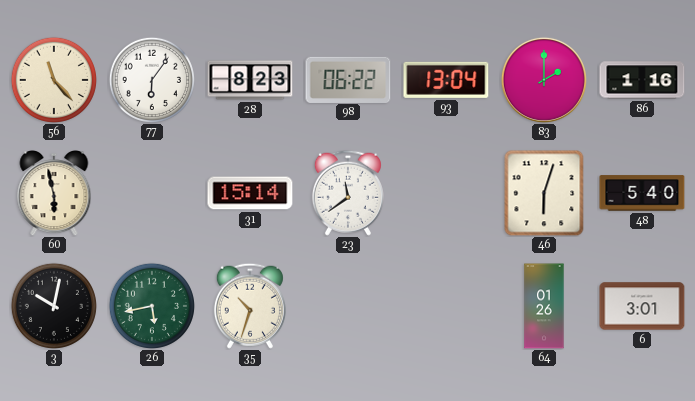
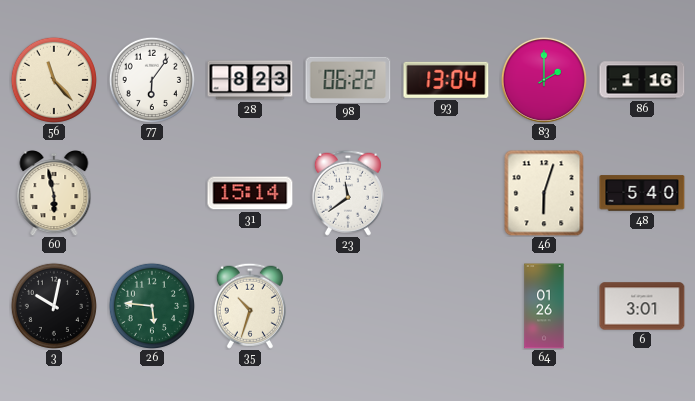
26: 5:43 -> 5:46
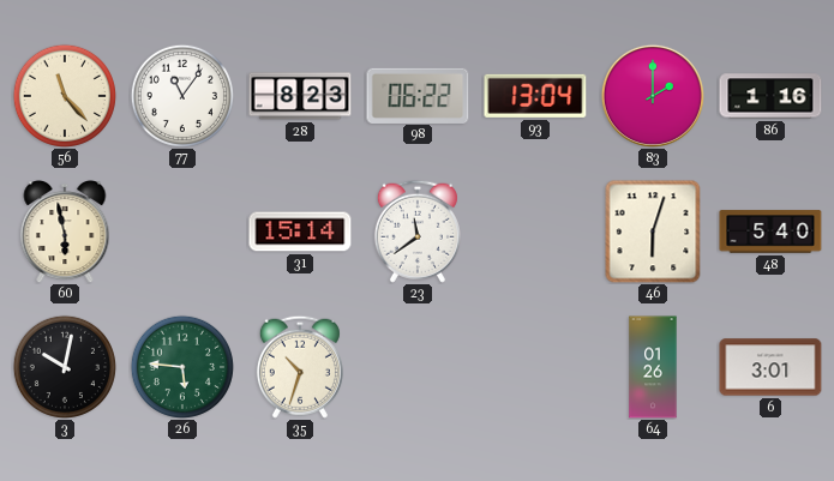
77: 6:06 -> 11:06
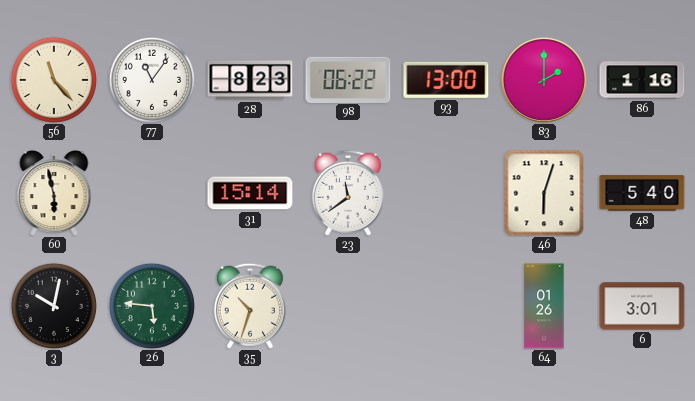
93: 13:04 -> 13:00
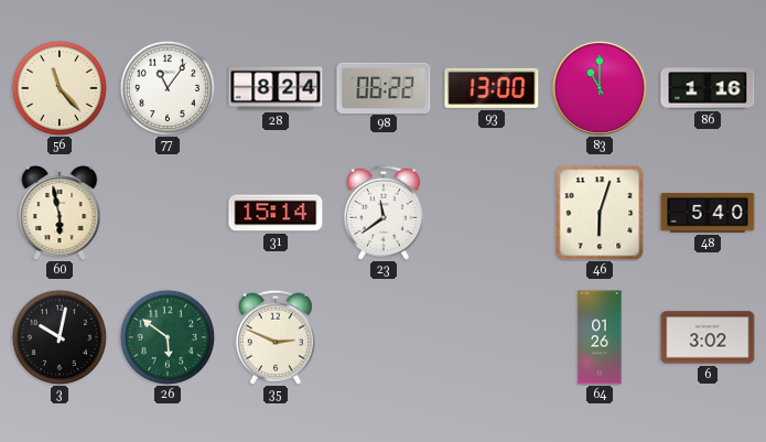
28: 8:23 -> 8:24
83: 2:00 -> 11:00
26: 5:46 -> 5:51
35: 10:33 -> 2:49
6: 3:01 -> 3:02
